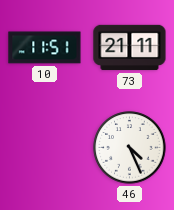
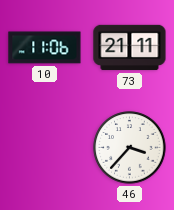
10: 11:51 -> 11:06
46: 4:26 -> 3:37
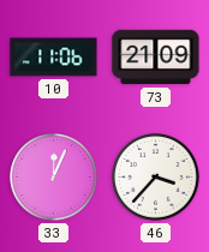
73: 21:11 -> 21:09
33: none -> 12:04
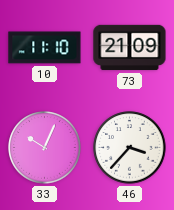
10: 11:06 -> 11:10
33: 12:04 -> 10:04
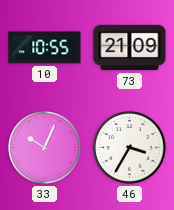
10: 11:10 -> 10:55
46: 3:37 -> 3:35
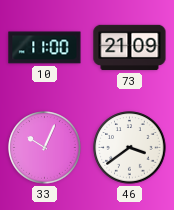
10: 10:55 -> 11:00
46: 3:35 -> 3:39
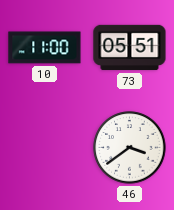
73: 21:09 -> 05:51
33: 10:04 -> none
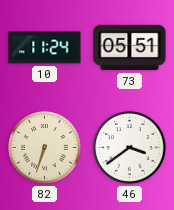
10: 11:00 -> 11:24
82: none -> 6:33
